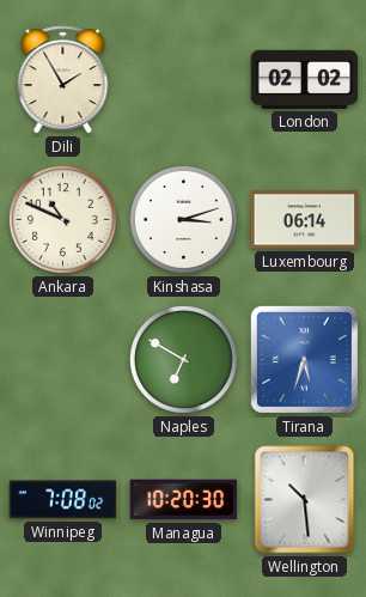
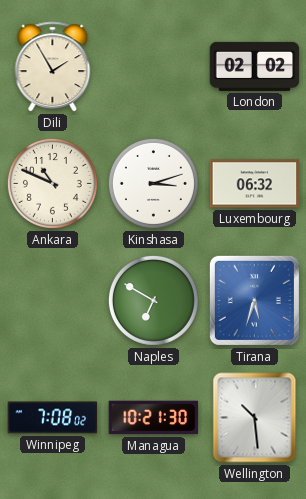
Luxembourg: 06:14 -> 06:32
Managua: 10:20 -> 10:21
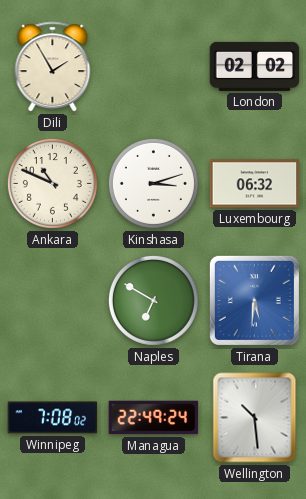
Tirana: 5:33 -> 5:31
Managua: 10:21 -> 22:49
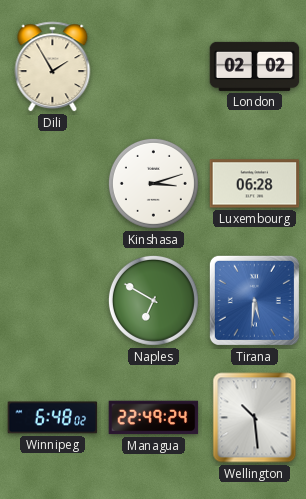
Ankara: 10:49 -> none
Luxembourg: 06:32 -> 06:28
Winnipeg: 7:08 -> 6:48
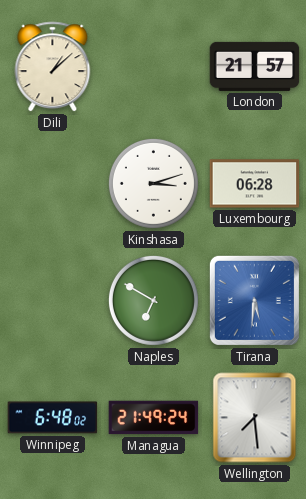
Dili: 1:55 -> 1:08
London: 02:02 -> 21:57
Managua: 22:49 -> 21:49
Wellington: 10:29 -> 7:29
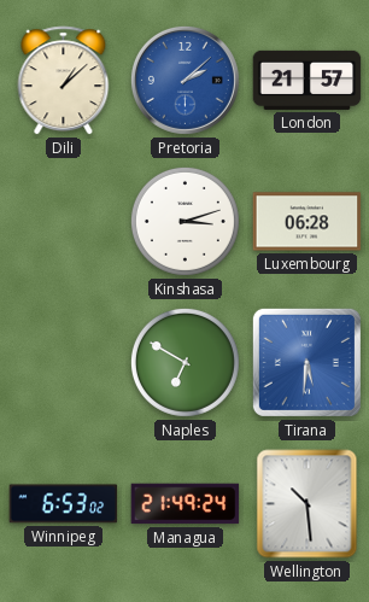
Pretoria: none -> 2:08
Winnipeg: 6:48 -> 6:53
Wellington: 7:29 -> 10:29
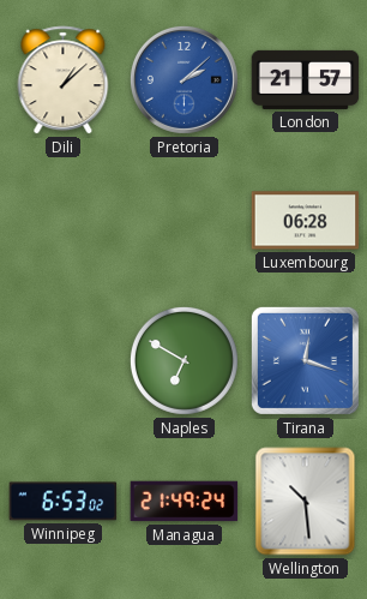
Kinshasa: 3:12 -> none
Tirana: 5:31 -> 12:18
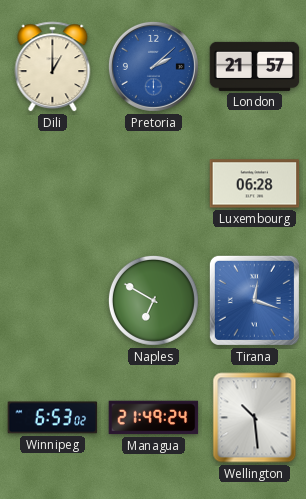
Dili: 1:08 -> 1:00
